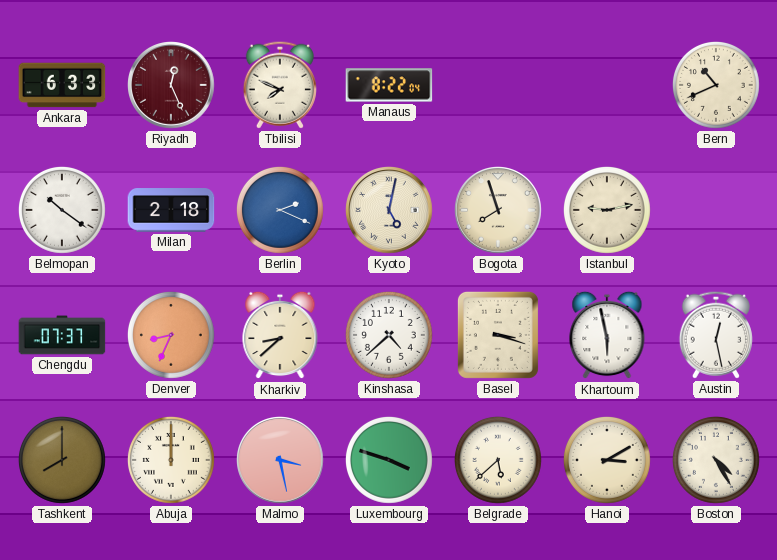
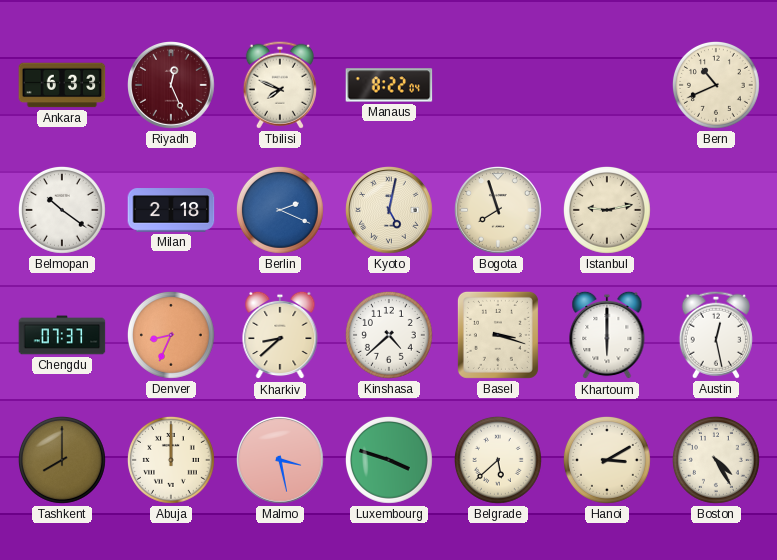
Khartoum: 5:58 -> 6:00
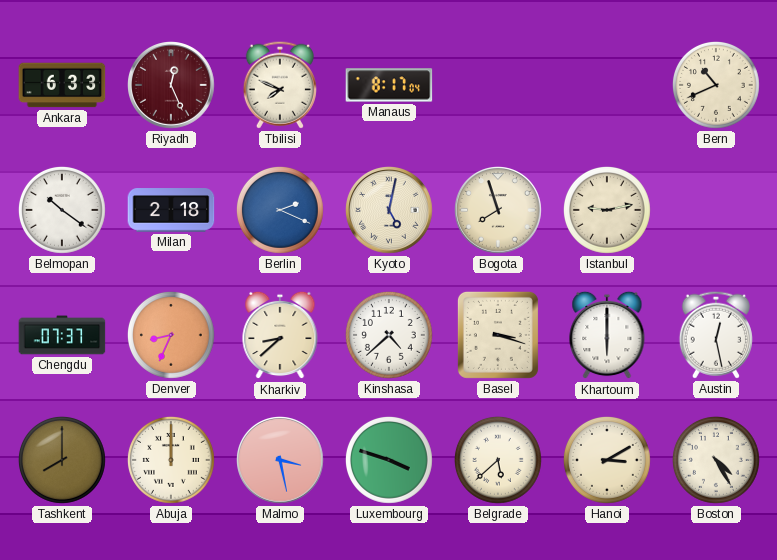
Manaus: 8:22 -> 8:17
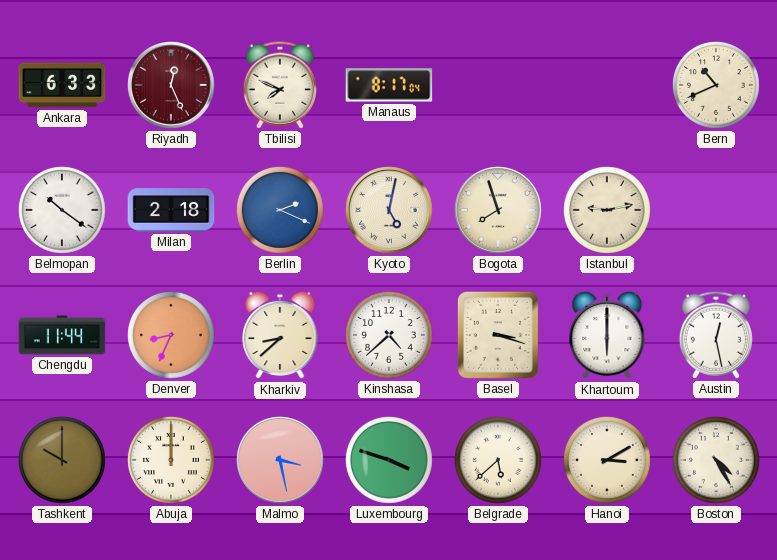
Chengdu: 07:37 -> 11:44
Tashkent: 8:00 -> 10:00
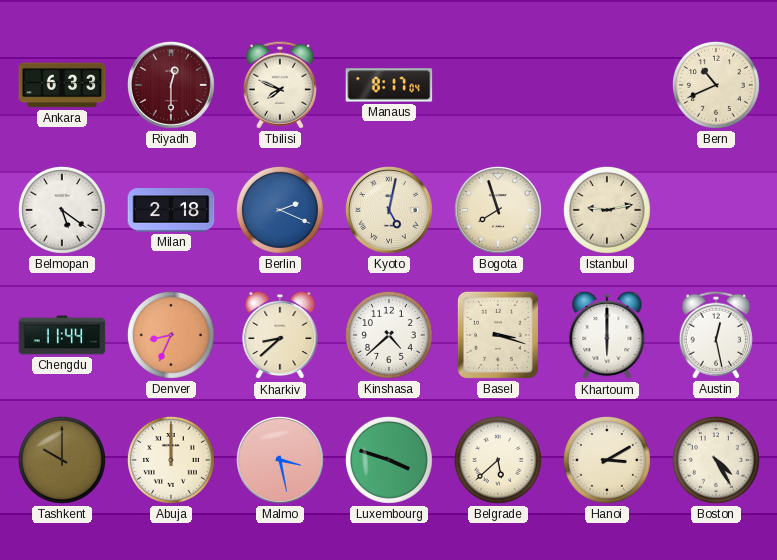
Riyadh: 12:26 -> 12:30
Belmopan: 10:21 -> 5:21
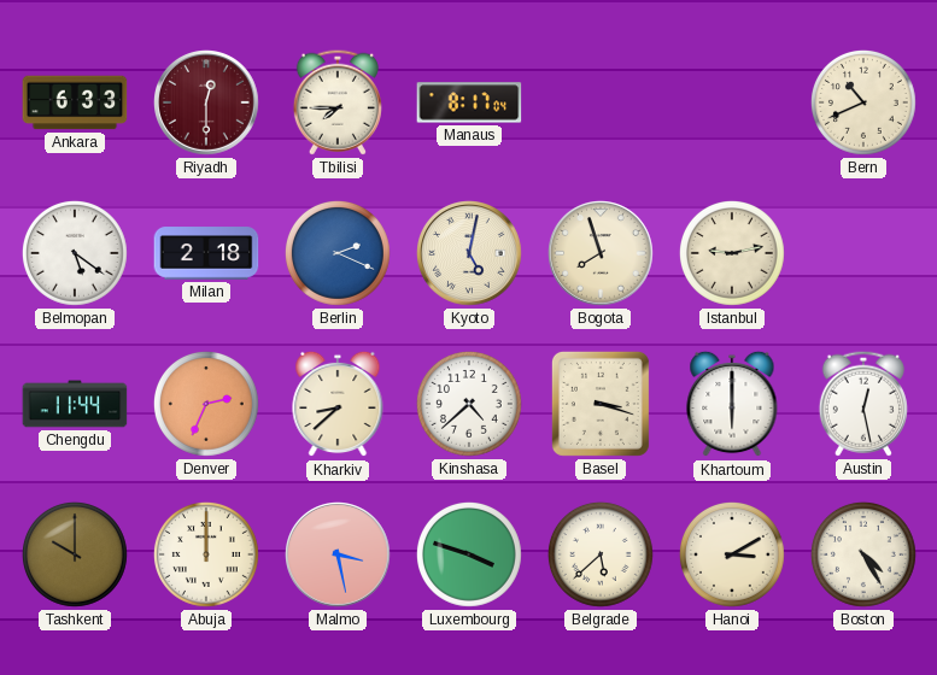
Tbilisi: 7:49 -> 7:45
Denver: 8:34 -> 2:34
